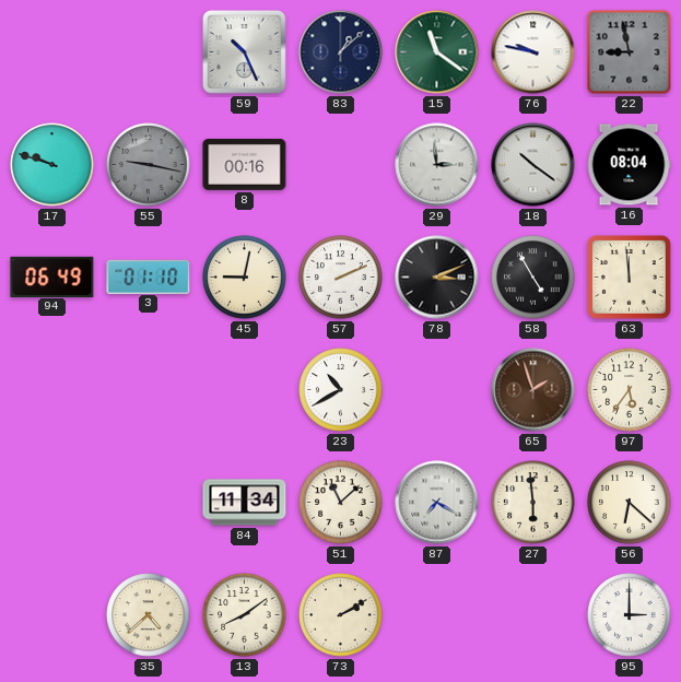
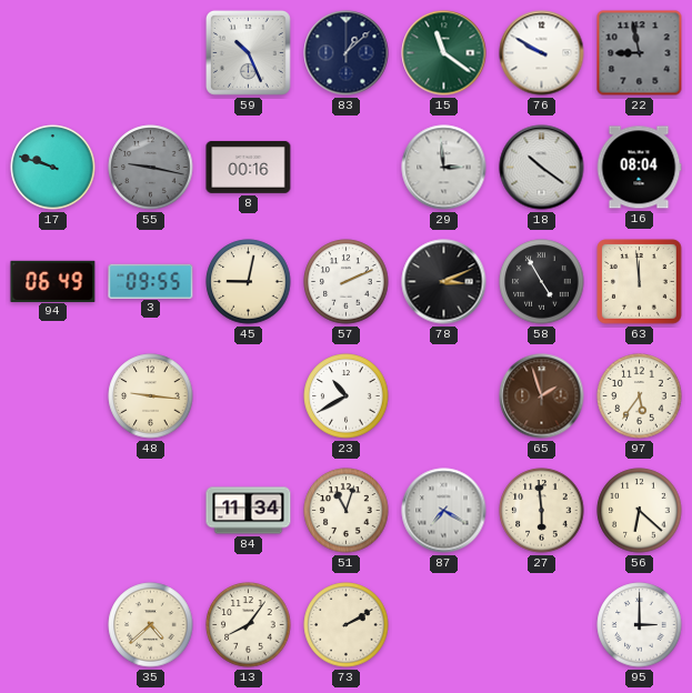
76: 9:47 -> 9:50
3: 01:10 -> 09:55
48: none -> 9:16
51: 11:08 -> 11:03
13: 8:09 -> 8:06
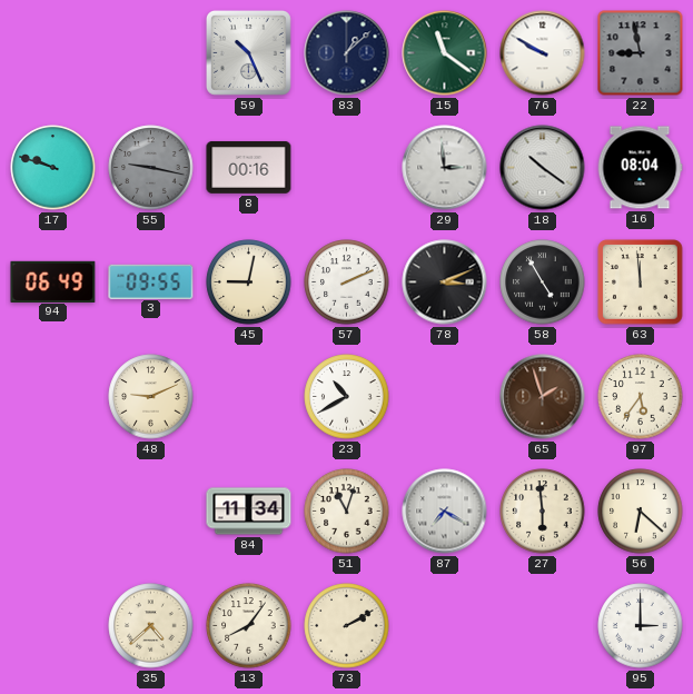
48: 9:16 -> 9:11
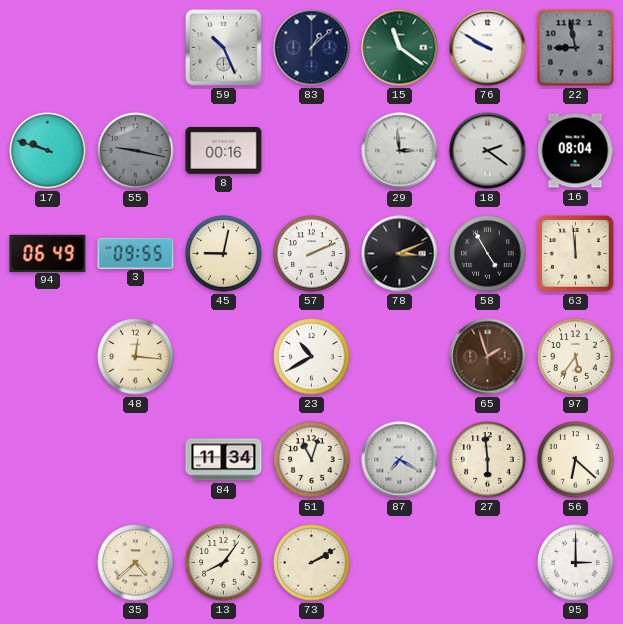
18: 10:21 -> 2:21
48: 9:11 -> 12:16
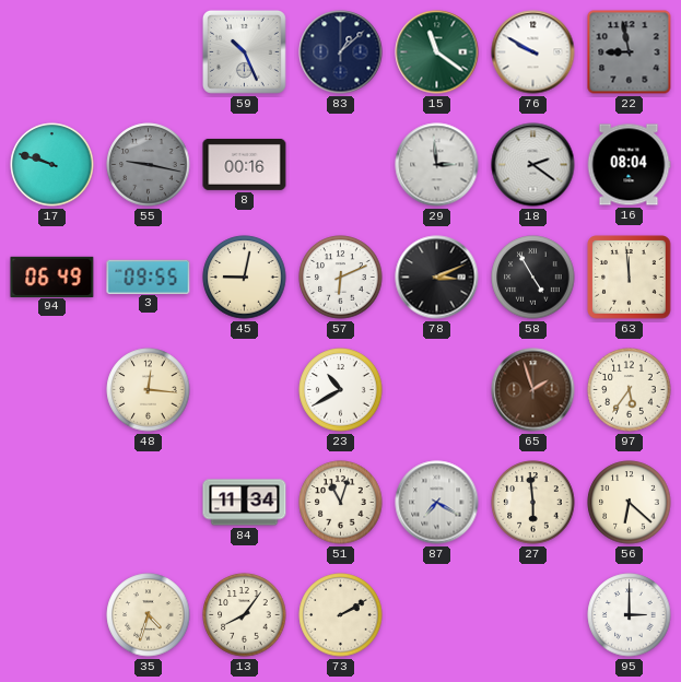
57: 2:11 -> 6:11
35: 4:38 -> 4:33
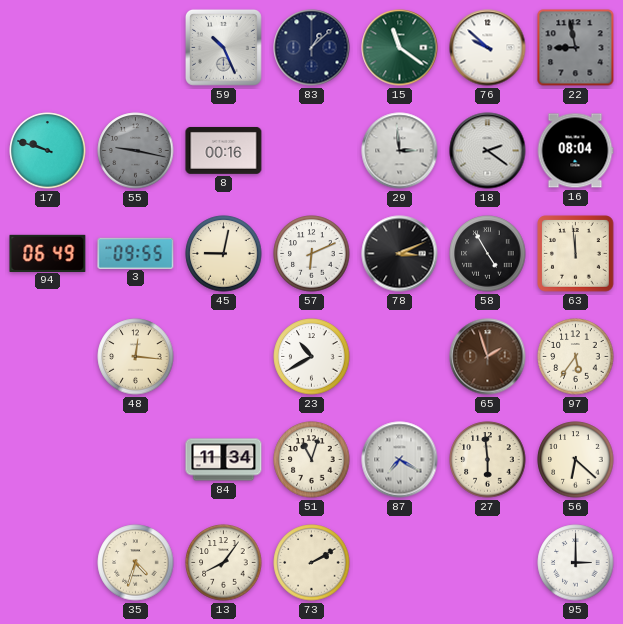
76: 9:50 -> 9:52
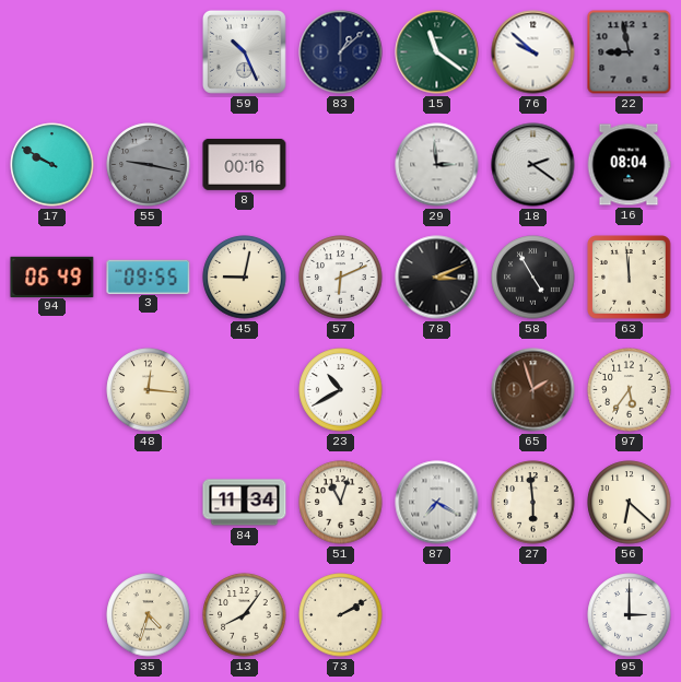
17: 9:48 -> 9:50
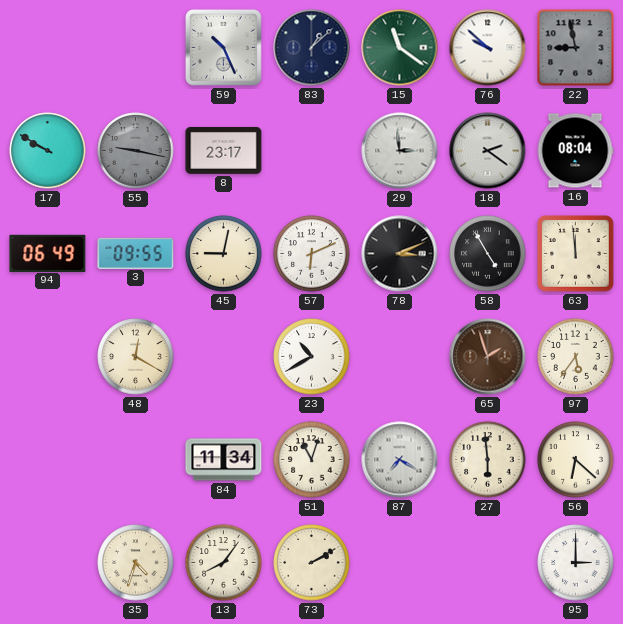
8: 00:16 -> 23:17
48: 12:16 -> 12:20
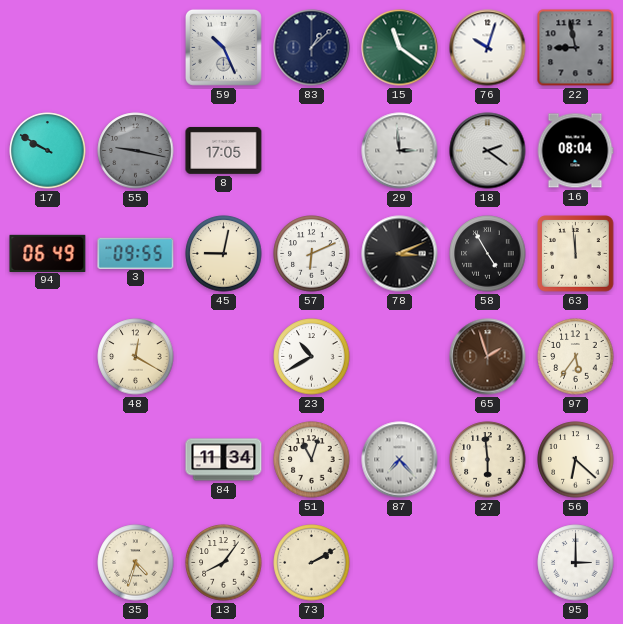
76: 9:52 -> 10:03
8: 23:17 -> 17:05
87: 7:20 -> 7:23
